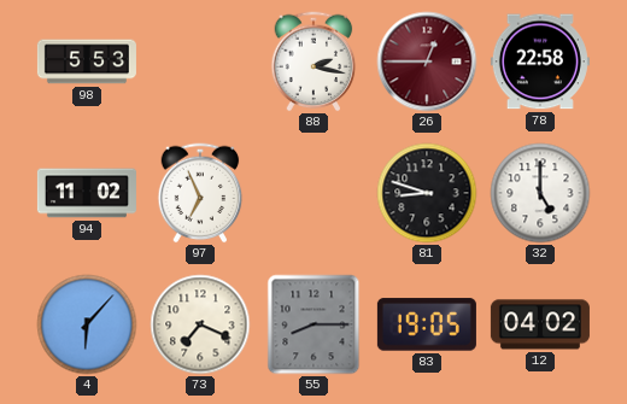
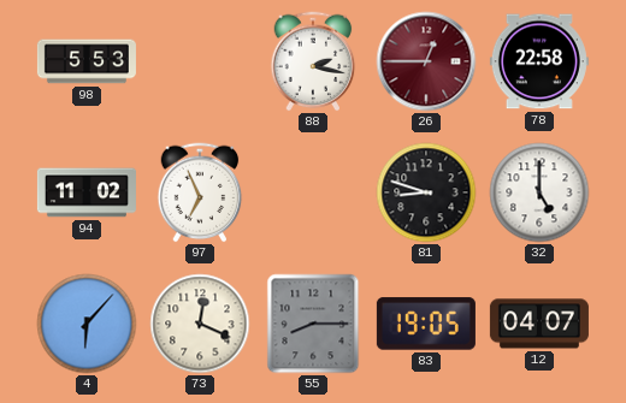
73: 7:19 -> 12:19
12: 04:02 -> 04:07
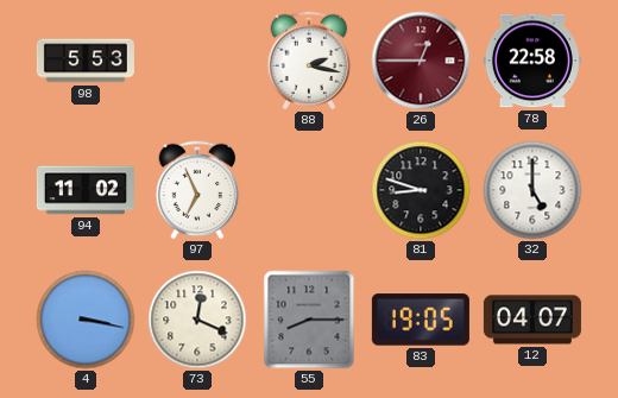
4: 6:07 -> 3:17
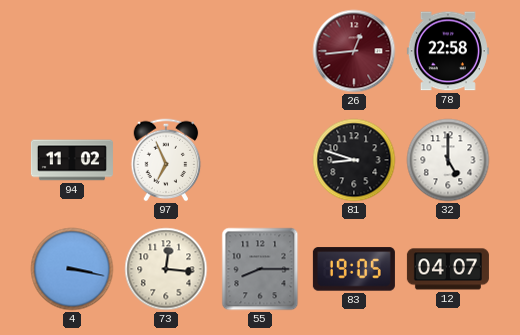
98: 5:53 -> none
88: 2:17 -> none
26: 12:45 -> 12:44
73: 12:19 -> 12:16
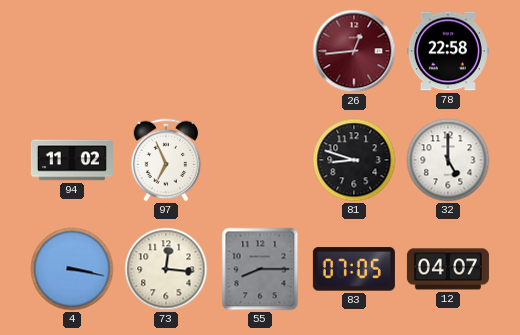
83: 19:05 -> 07:05
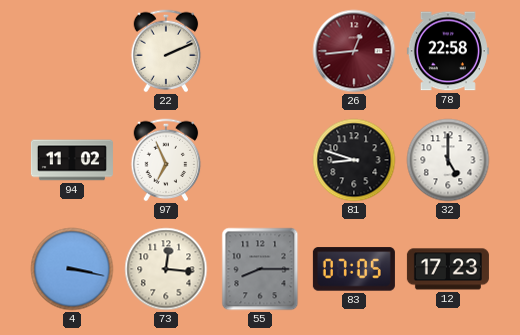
22: none -> 2:11
12: 04:07 -> 17:23
